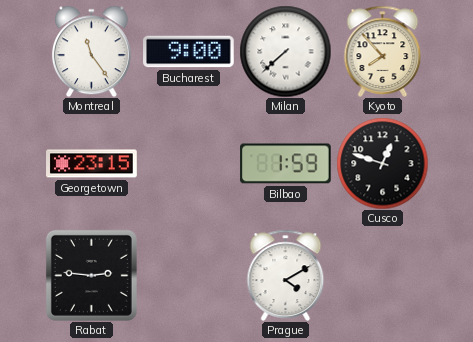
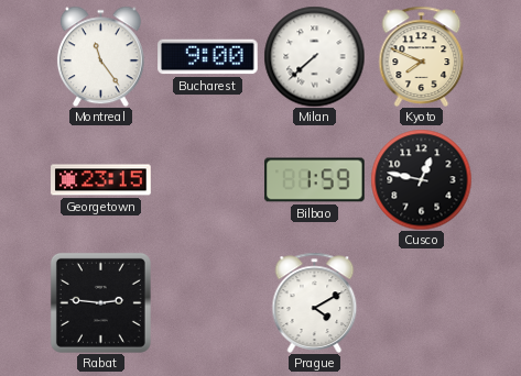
Kyoto: 7:53 -> 7:49
Cusco: 12:48 -> 12:47
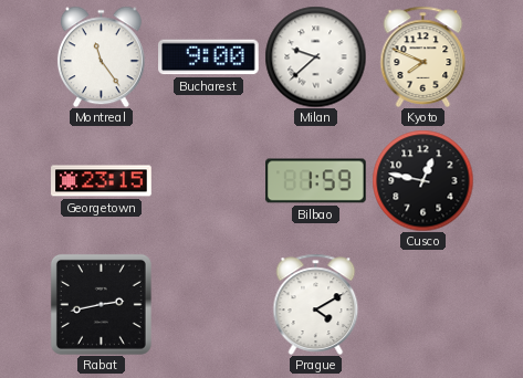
Milan: 7:38 -> 9:38
Rabat: 2:46 -> 2:43
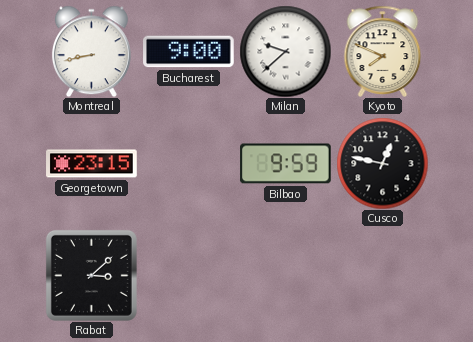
Montreal: 11:24 -> 8:43
Bilbao: 1:59 -> 9:59
Rabat: 2:43 -> 3:08
Prague: 4:10 -> none
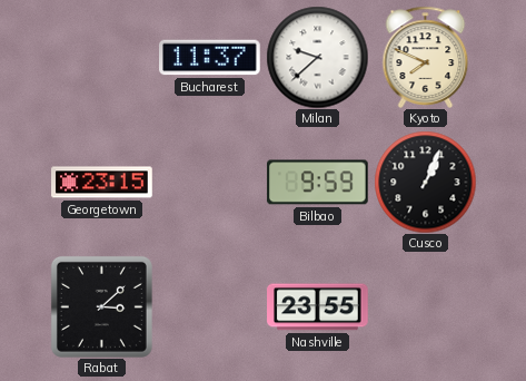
Montreal: 8:43 -> none
Bucharest: 9:00 -> 11:37
Cusco: 12:47 -> 1:04
Nashville: none -> 23:55
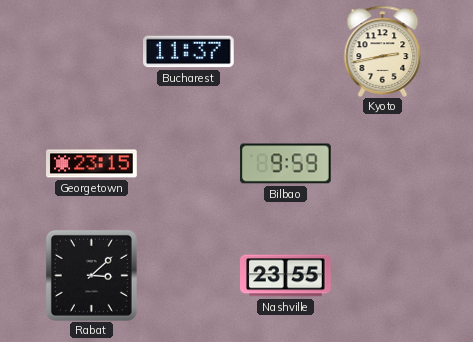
Milan: 9:38 -> none
Kyoto: 7:49 -> 2:43
Cusco: 1:04 -> none
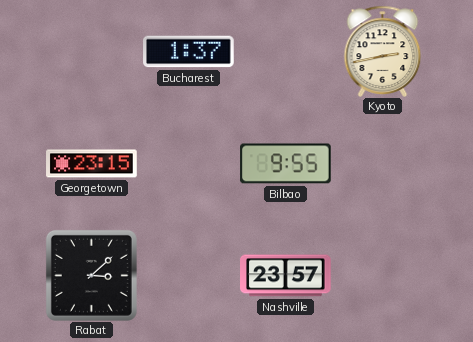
Bucharest: 11:37 -> 1:37
Bilbao: 9:59 -> 9:55
Nashville: 23:55 -> 23:57
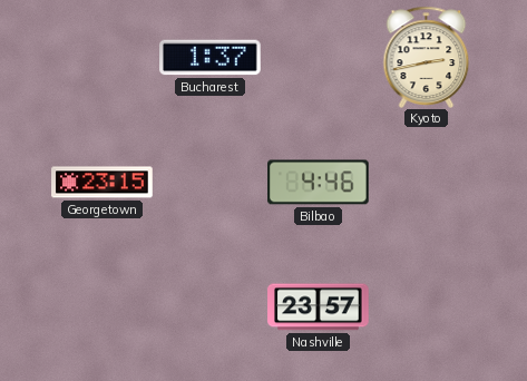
Bilbao: 9:55 -> 4:46
Rabat: 3:08 -> none
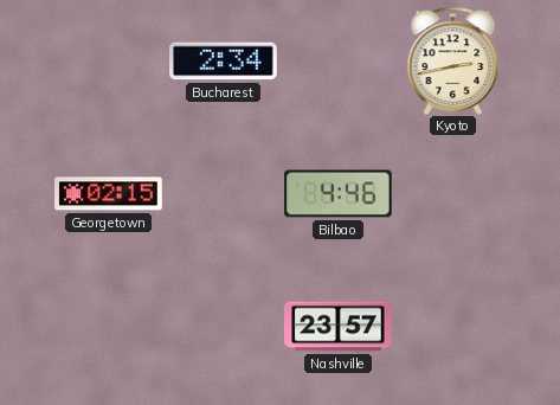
Bucharest: 1:37 -> 2:34
Georgetown: 23:15 -> 02:15
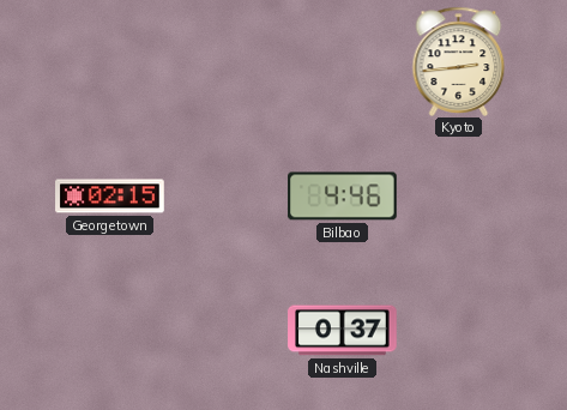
Bucharest: 2:34 -> none
Kyoto: 2:43 -> 2:44
Nashville: 23:57 -> 0:37
